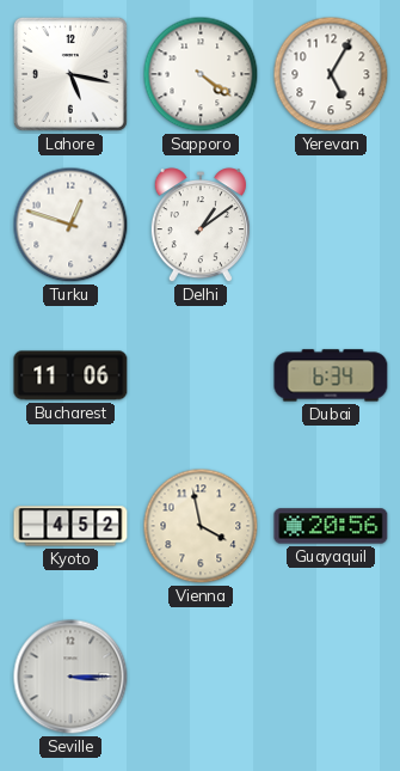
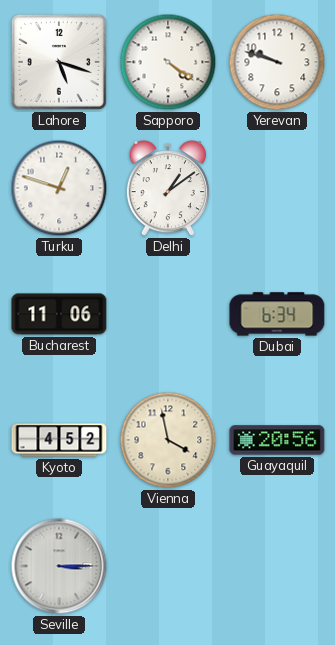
Lahore: 5:17 -> 5:18
Yerevan: 5:05 -> 9:48
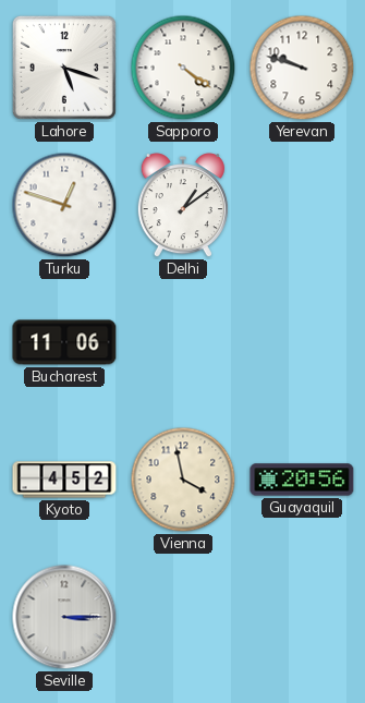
Dubai: 6:34 -> none
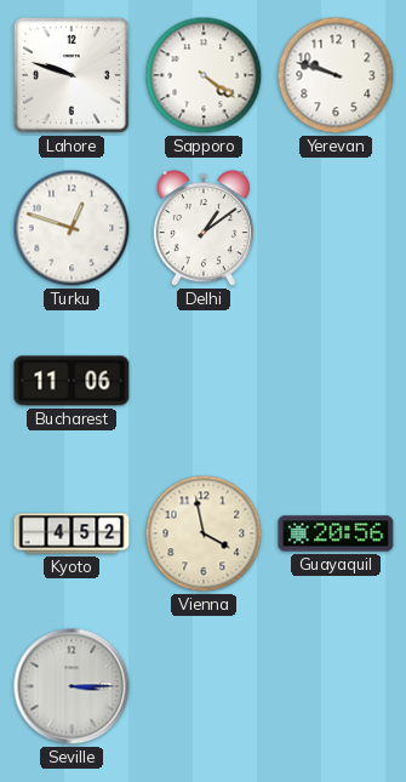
Lahore: 5:18 -> 9:48
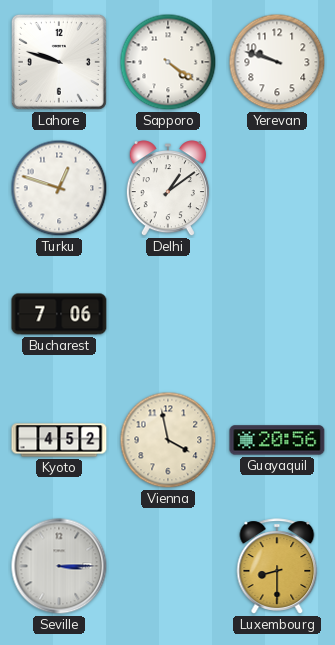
Bucharest: 11:06 -> 7:06
Luxembourg: none -> 8:30
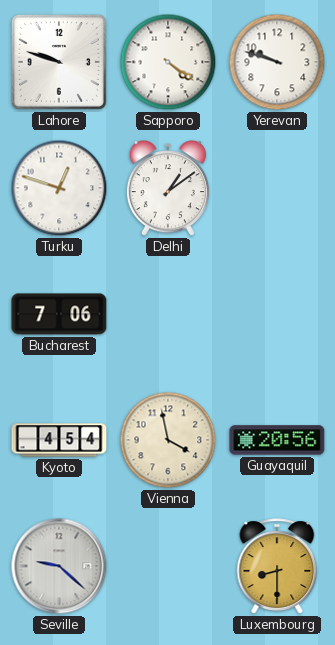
Kyoto: 4:52 -> 4:54
Seville: 3:15 -> 9:22
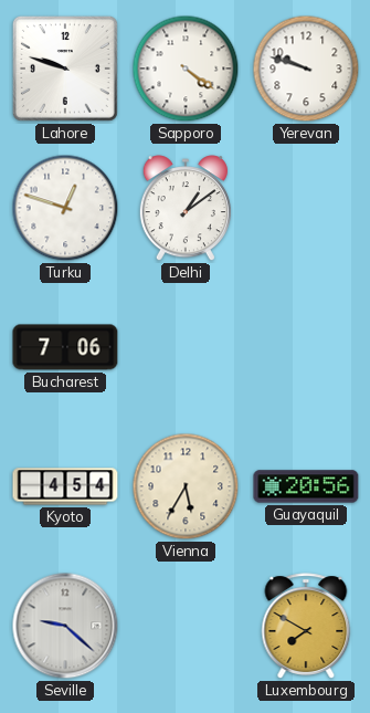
Vienna: 3:58 -> 5:35
Luxembourg: 8:30 -> 7:50
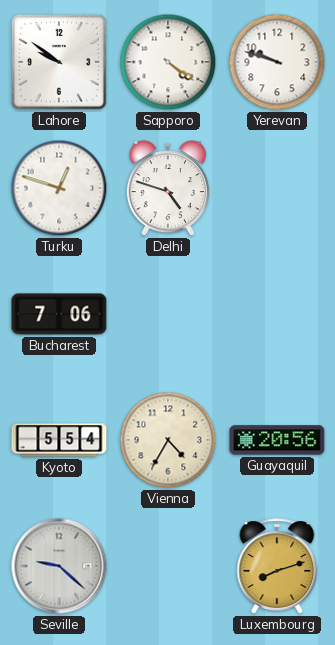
Lahore: 9:48 -> 9:51
Delhi: 1:09 -> 4:48
Kyoto: 4:54 -> 5:54
Vienna: 5:35 -> 4:35
Luxembourg: 7:50 -> 8:12
